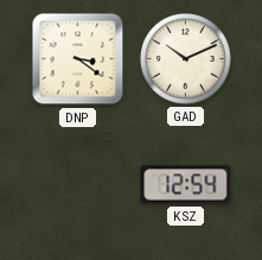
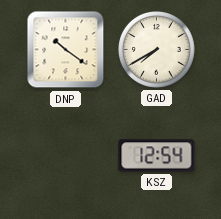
DNP: 3:21 -> 10:21
GAD: 10:11 -> 7:40
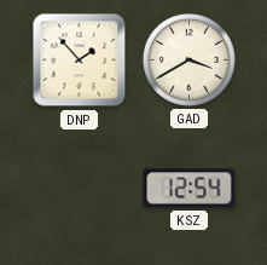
DNP: 10:21 -> 1:53
GAD: 7:40 -> 3:40
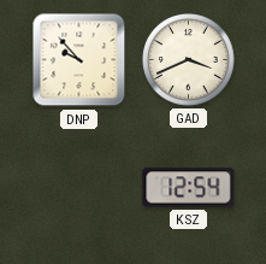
DNP: 1:53 -> 9:53
GAD: 3:40 -> 3:41
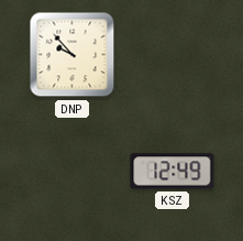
GAD: 3:41 -> none
KSZ: 12:54 -> 12:49
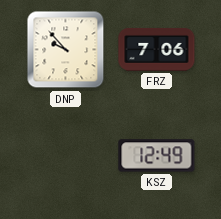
FRZ: none -> 7:06
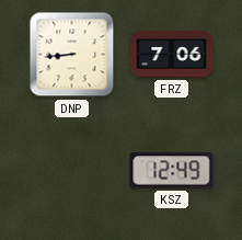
DNP: 9:53 -> 8:44
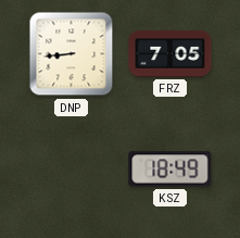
FRZ: 7:06 -> 7:05
KSZ: 12:49 -> 18:49
